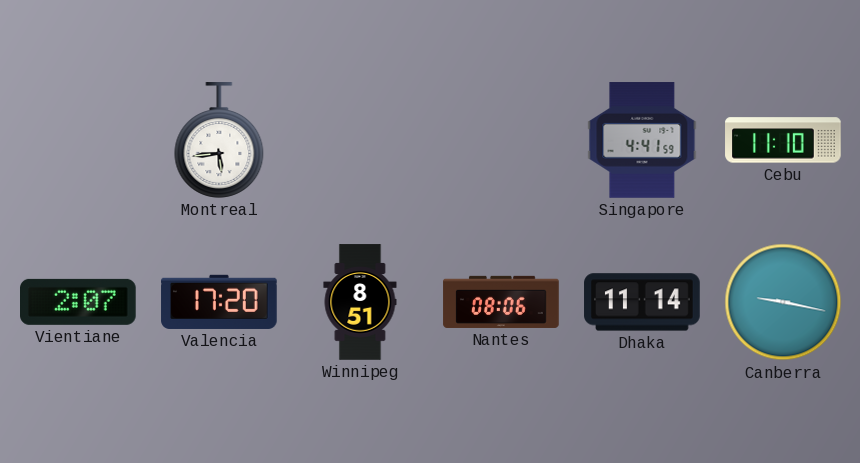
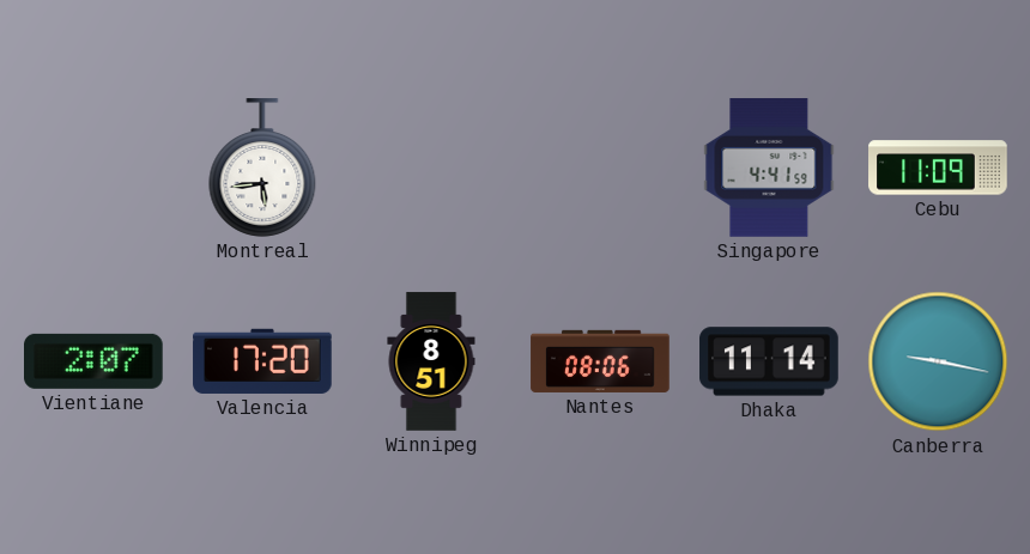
Cebu: 11:10 -> 11:09
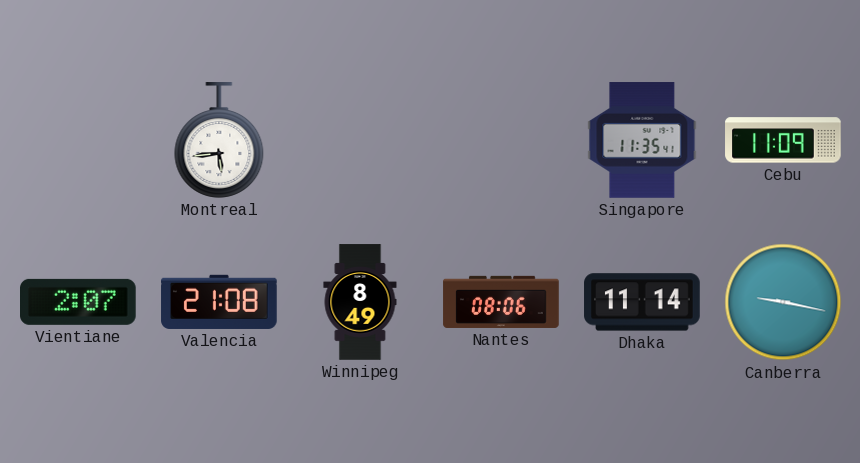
Singapore: 4:41 -> 11:35
Valencia: 17:20 -> 21:08
Winnipeg: 8:51 -> 8:49
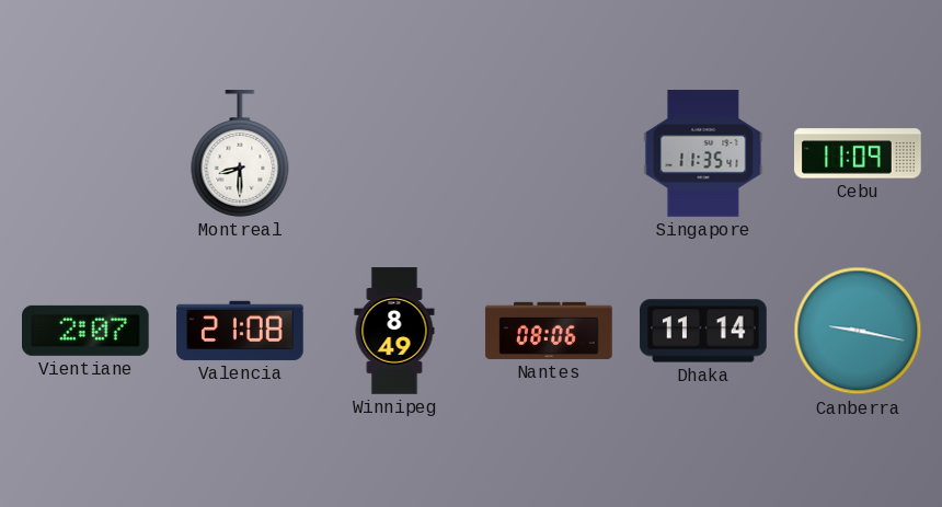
Montreal: 5:44 -> 8:30
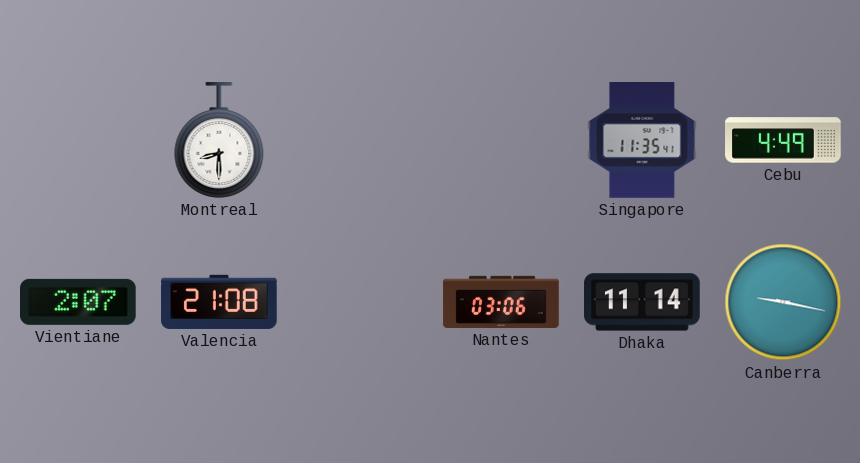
Cebu: 11:09 -> 4:49
Winnipeg: 8:49 -> none
Nantes: 08:06 -> 03:06
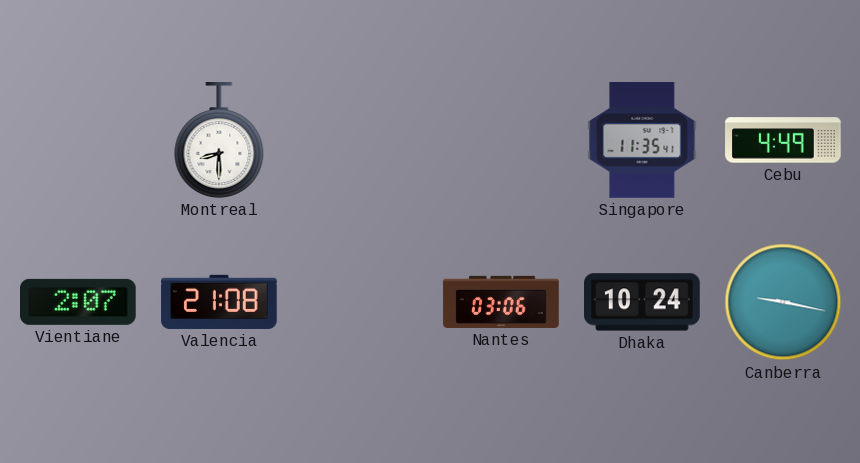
Dhaka: 11:14 -> 10:24
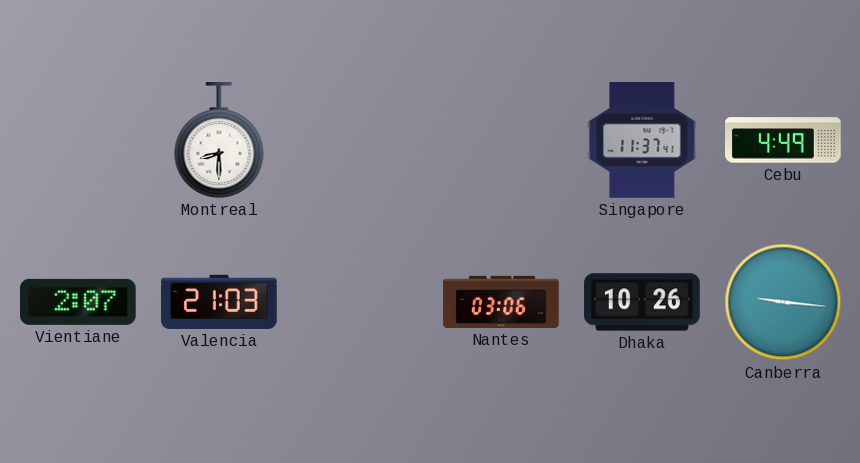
Singapore: 11:35 -> 11:37
Valencia: 21:08 -> 21:03
Dhaka: 10:24 -> 10:26
Canberra: 9:17 -> 9:16
